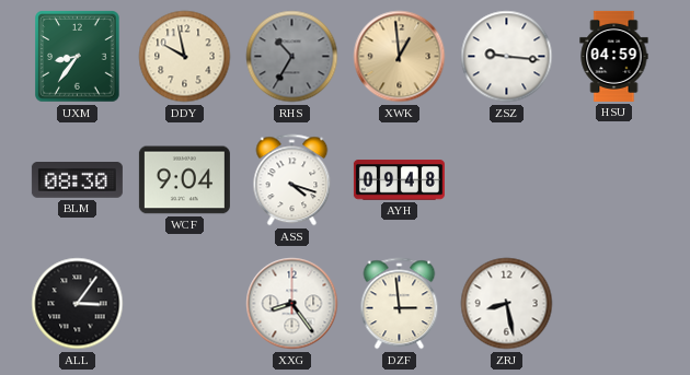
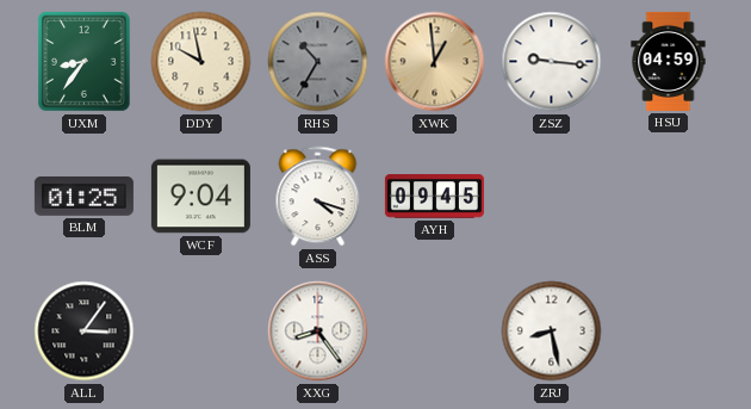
BLM: 08:30 -> 01:25
AYH: 09:48 -> 09:45
DZF: 2:59 -> none
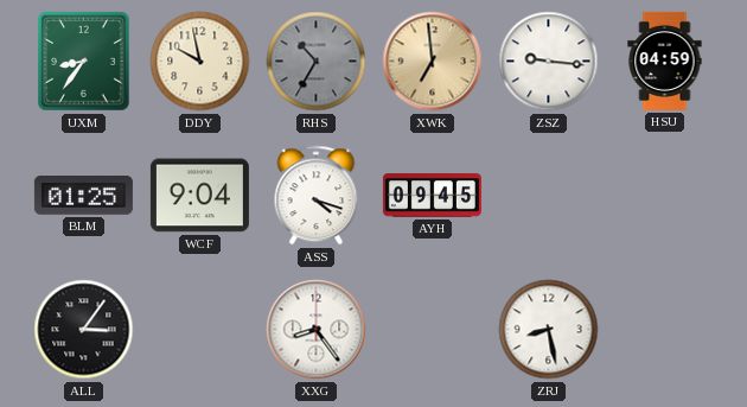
XWK: 12:59 -> 6:59
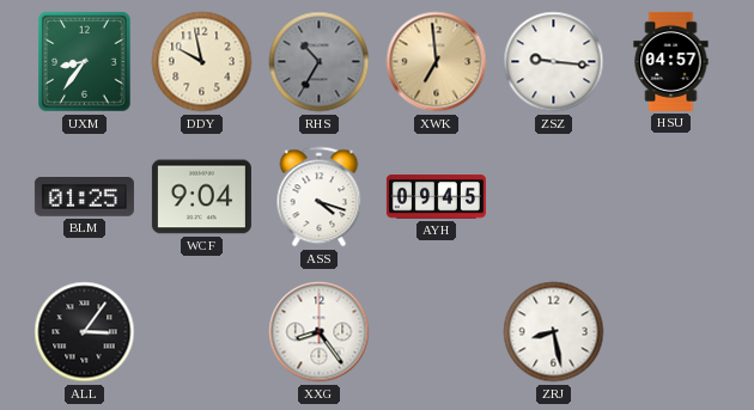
HSU: 04:59 -> 04:57
